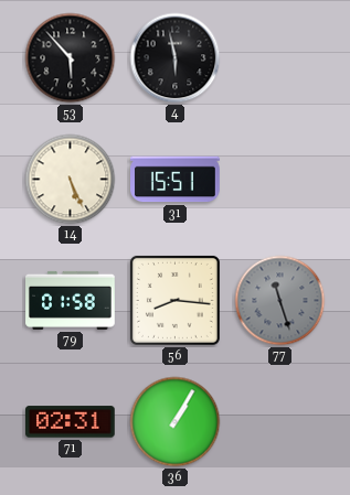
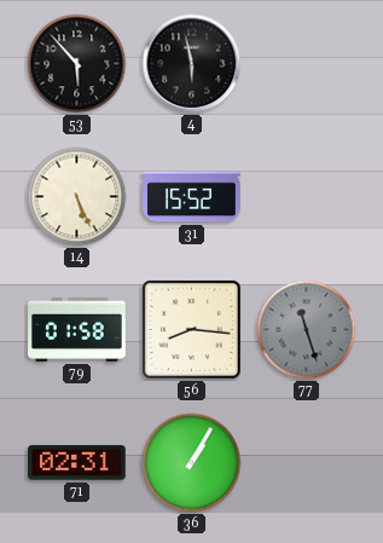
31: 15:51 -> 15:52
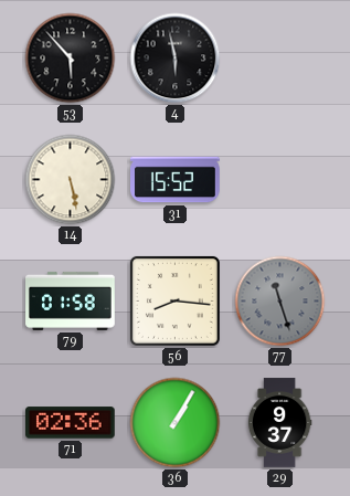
14: 5:26 -> 5:28
71: 02:31 -> 02:36
29: none -> 9:37
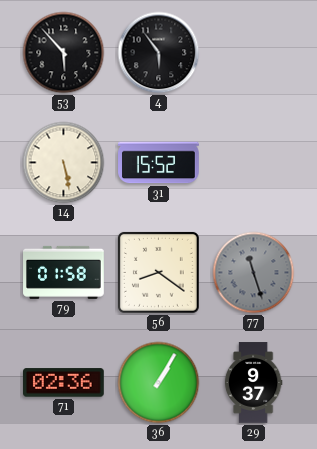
4: 5:58 -> 5:54
56: 8:16 -> 8:21
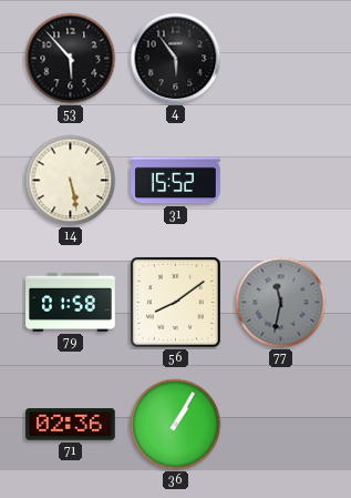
56: 8:21 -> 8:09
77: 11:27 -> 11:32
29: 9:37 -> none
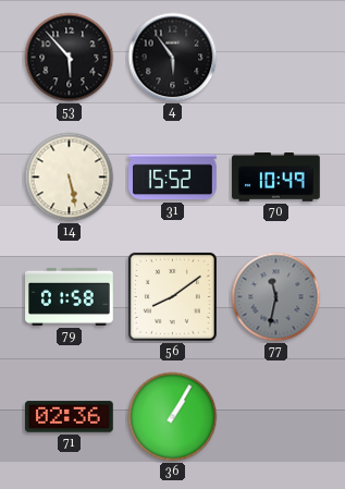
70: none -> 10:49
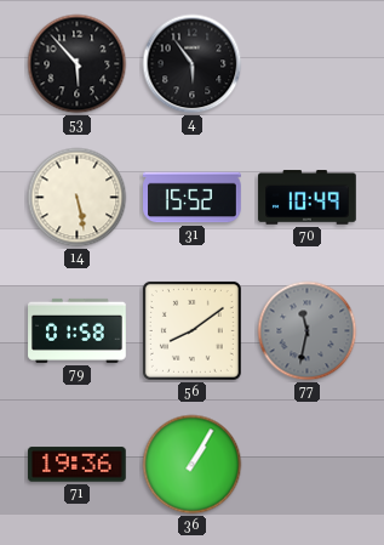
71: 02:36 -> 19:36
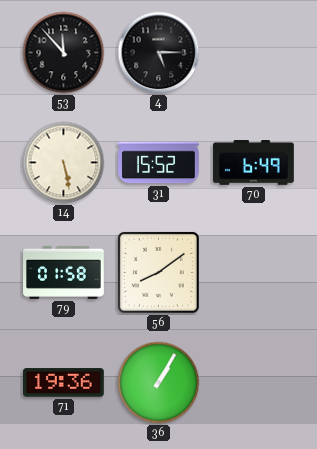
53: 5:53 -> 11:53
4: 5:54 -> 5:15
70: 10:49 -> 6:49
77: 11:32 -> none
